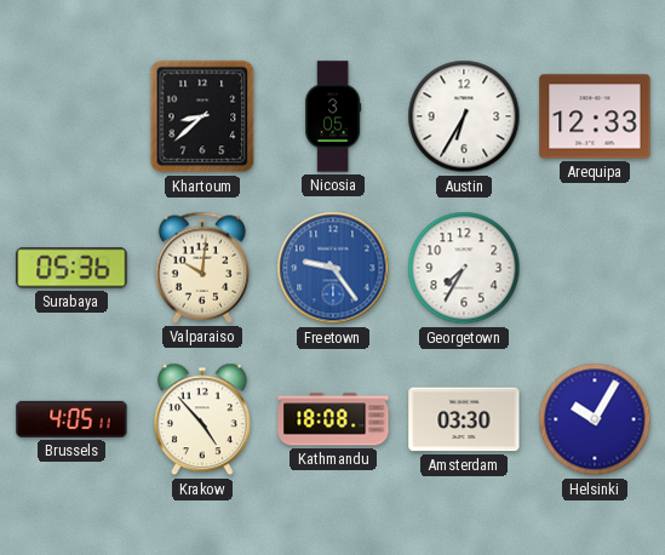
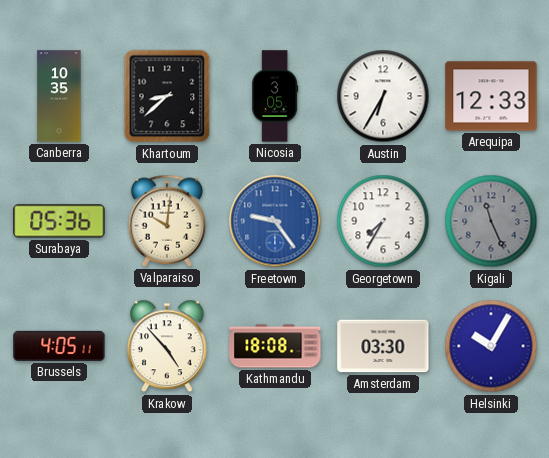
Canberra: none -> 10:35
Kigali: none -> 11:26
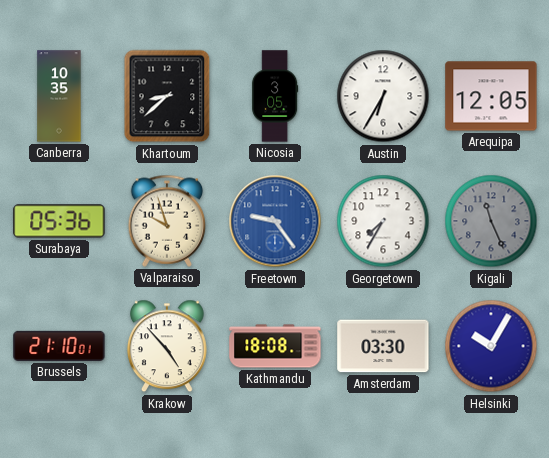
Arequipa: 12:33 -> 12:05
Valparaiso: 10:01 -> 9:57
Brussels: 4:05 -> 21:10
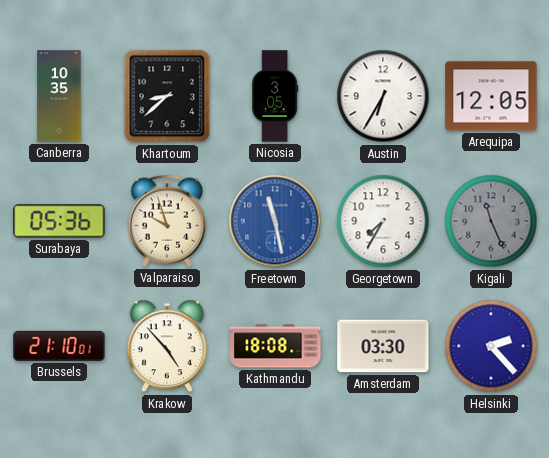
Freetown: 9:24 -> 11:28
Helsinki: 10:05 -> 2:23
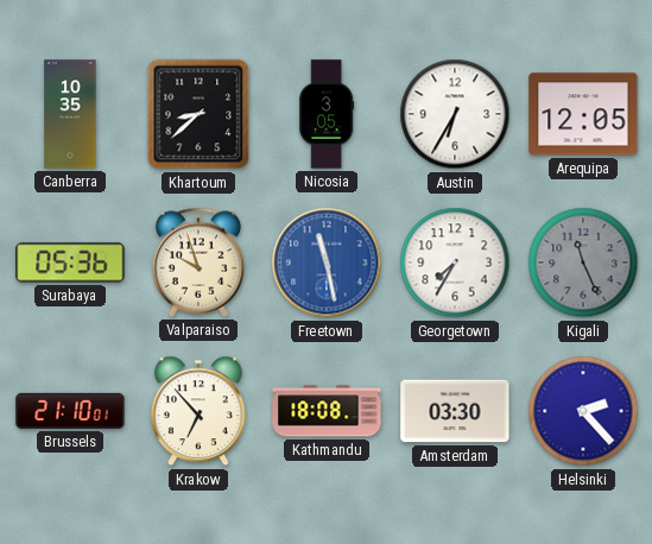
Krakow: 4:53 -> 6:53
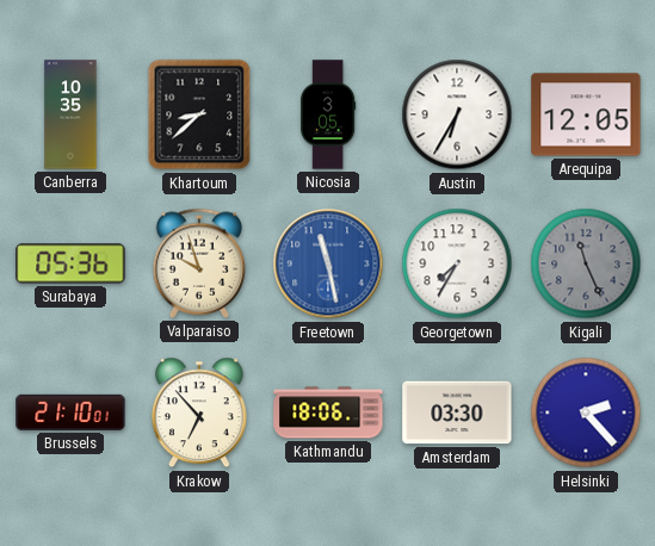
Kathmandu: 18:08 -> 18:06
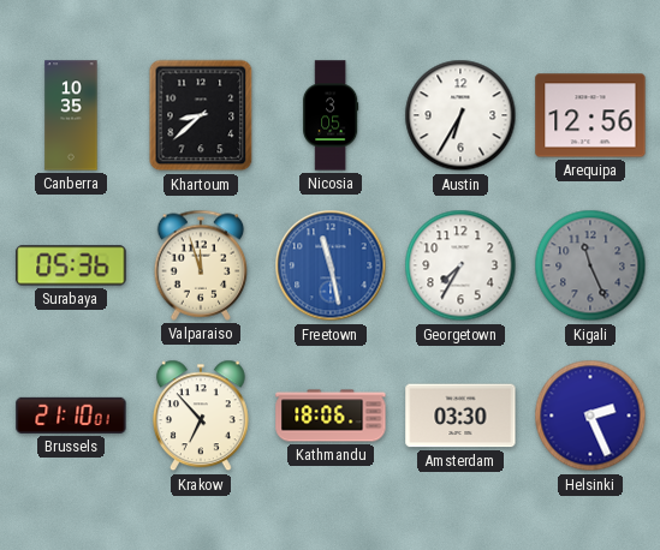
Arequipa: 12:05 -> 12:56
Valparaiso: 9:57 -> 11:57
Helsinki: 2:23 -> 2:26
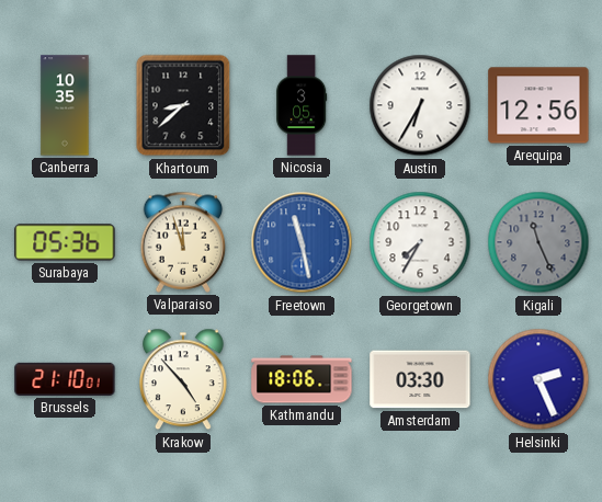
Krakow: 6:53 -> 4:53
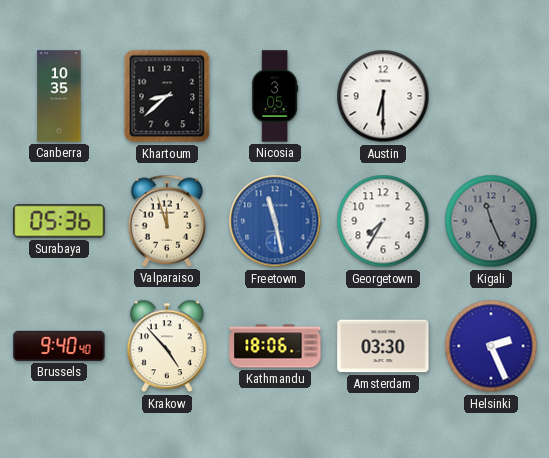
Austin: 6:35 -> 6:30
Arequipa: 12:56 -> none
Brussels: 21:10 -> 9:40
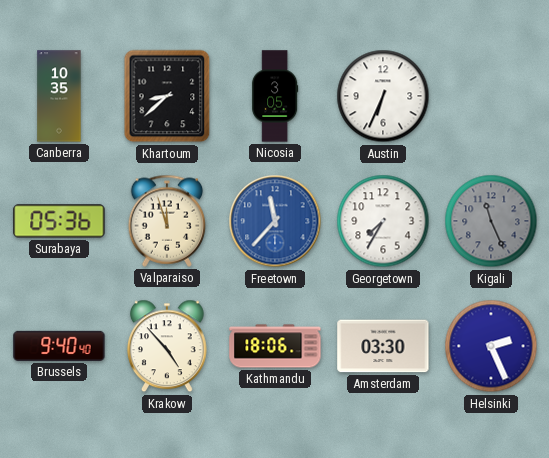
Austin: 6:30 -> 6:34
Freetown: 11:28 -> 11:37
